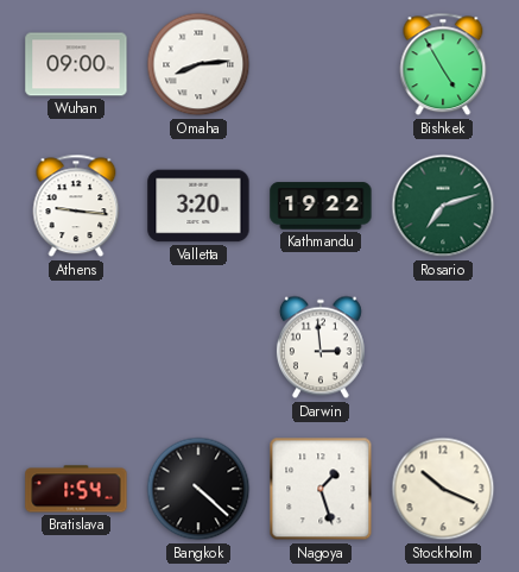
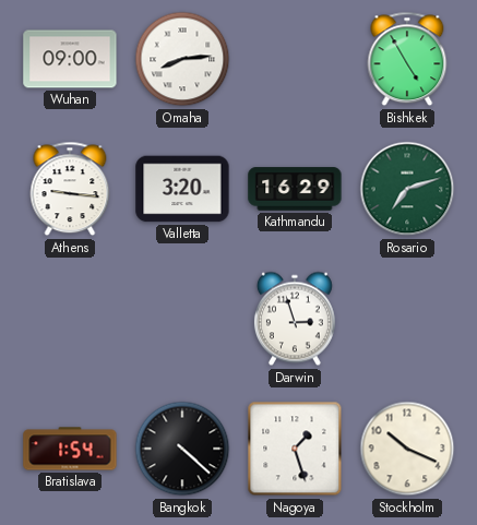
Kathmandu: 19:22 -> 16:29
Darwin: 2:59 -> 2:57
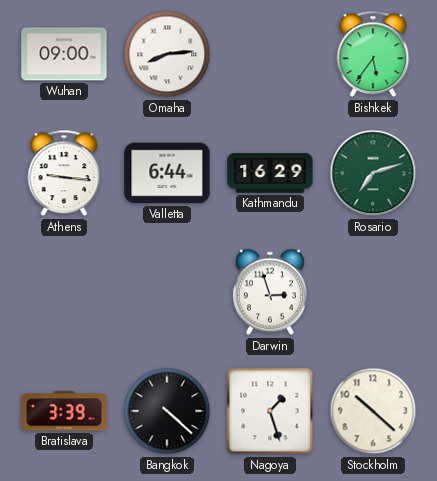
Bishkek: 4:55 -> 5:36
Valletta: 3:20 -> 6:44
Bratislava: 1:54 -> 3:39
Stockholm: 10:19 -> 10:22
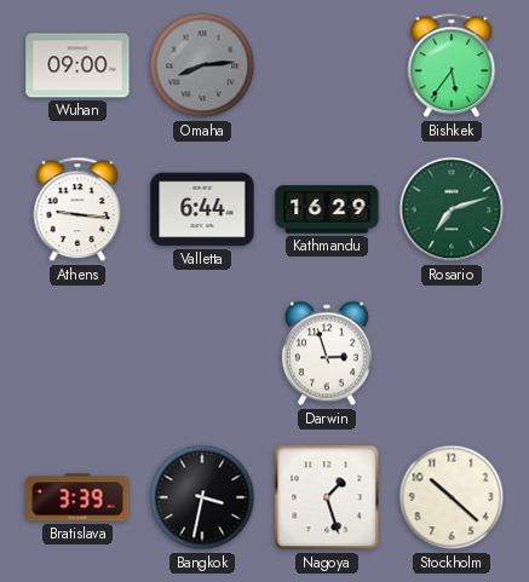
Omaha dial: white -> grey
Bangkok: 4:22 -> 3:32
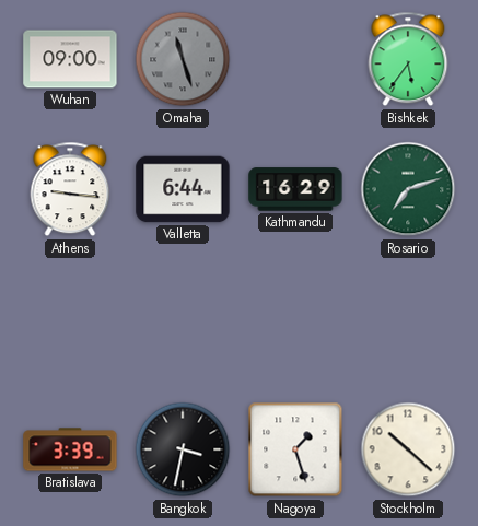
Omaha: 8:14 -> 11:27
Darwin: 2:57 -> none
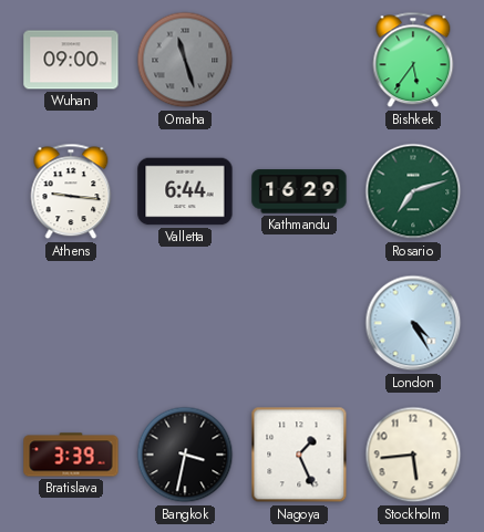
London: none -> 4:25
Nagoya: 1:27 -> 1:26
Stockholm: 10:22 -> 5:44
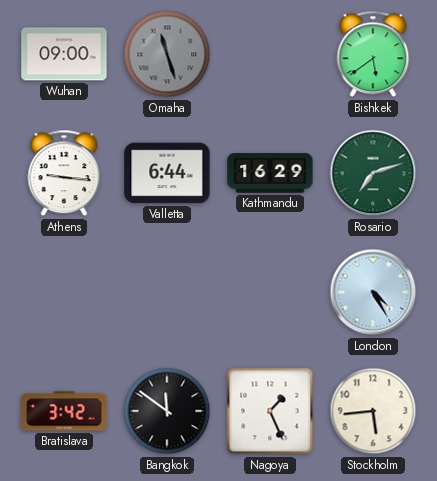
Bishkek: 5:36 -> 5:39
Bratislava: 3:39 -> 3:42
Bangkok: 3:32 -> 11:51
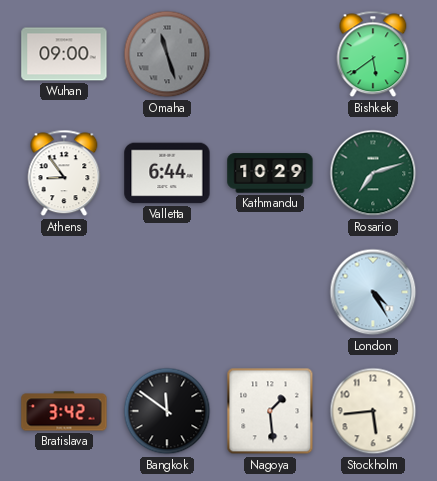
Athens: 9:16 -> 8:54
Kathmandu: 16:29 -> 10:29
Nagoya: 1:26 -> 1:29
